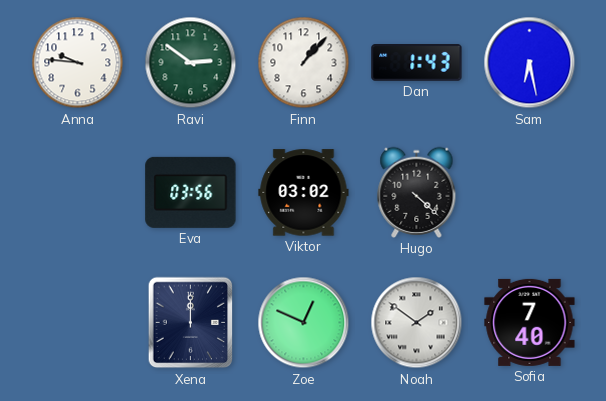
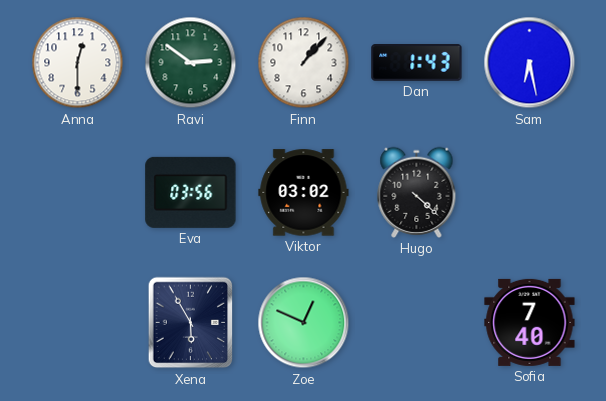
Anna: 9:46 -> 12:30
Xena: 12:00 -> 5:55
Noah: 1:51 -> none
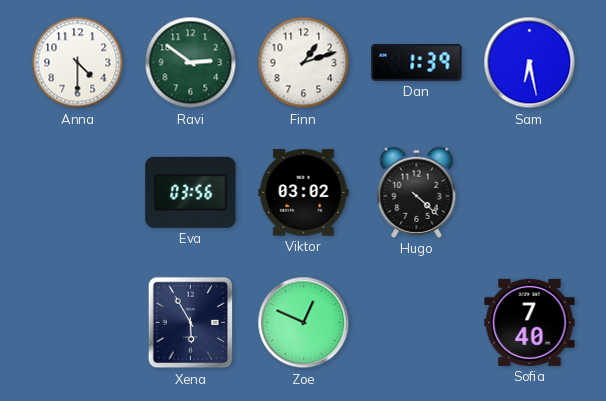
Anna: 12:30 -> 4:30
Finn: 1:07 -> 1:12
Dan: 1:43 -> 1:39
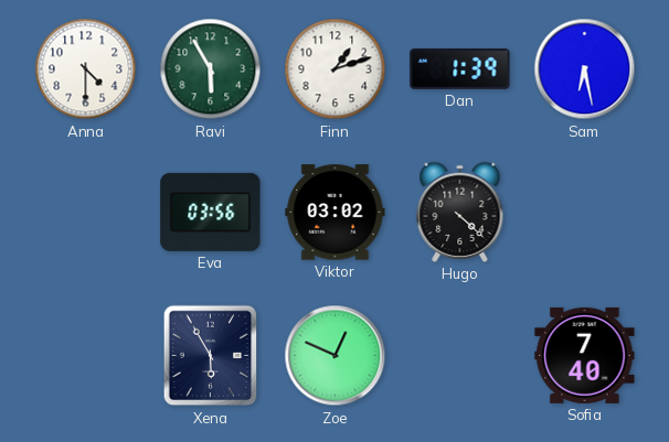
Ravi: 2:51 -> 5:55
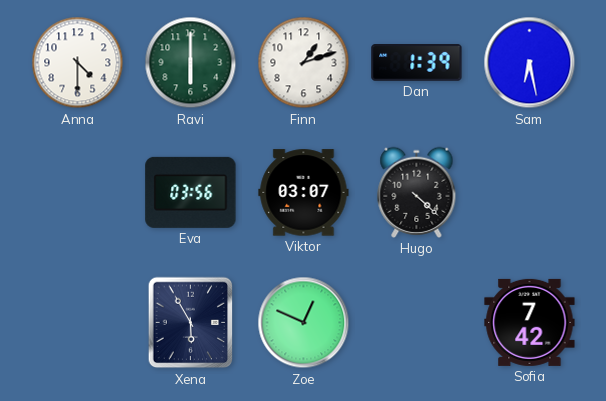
Ravi: 5:55 -> 6:00
Viktor: 03:02 -> 03:07
Sofia: 7:40 -> 7:42
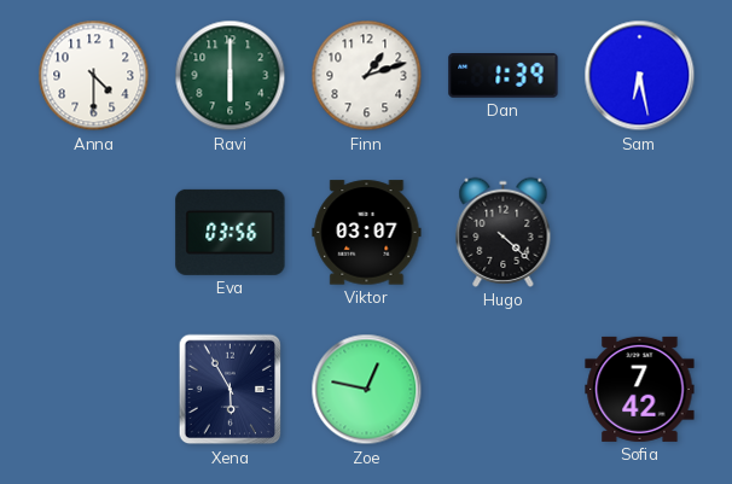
Zoe: 12:49 -> 12:47
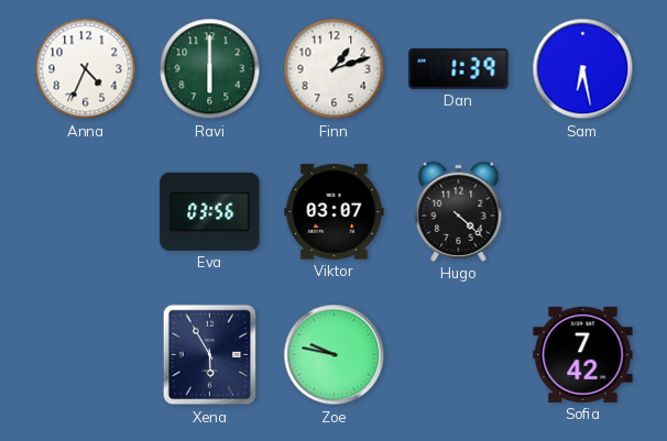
Anna: 4:30 -> 4:34
Zoe: 12:47 -> 9:47
